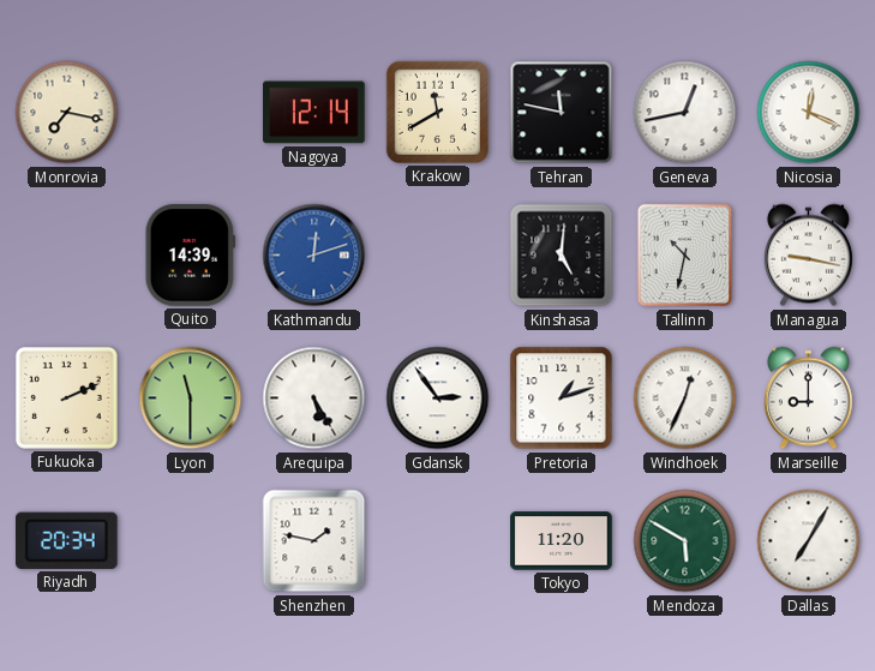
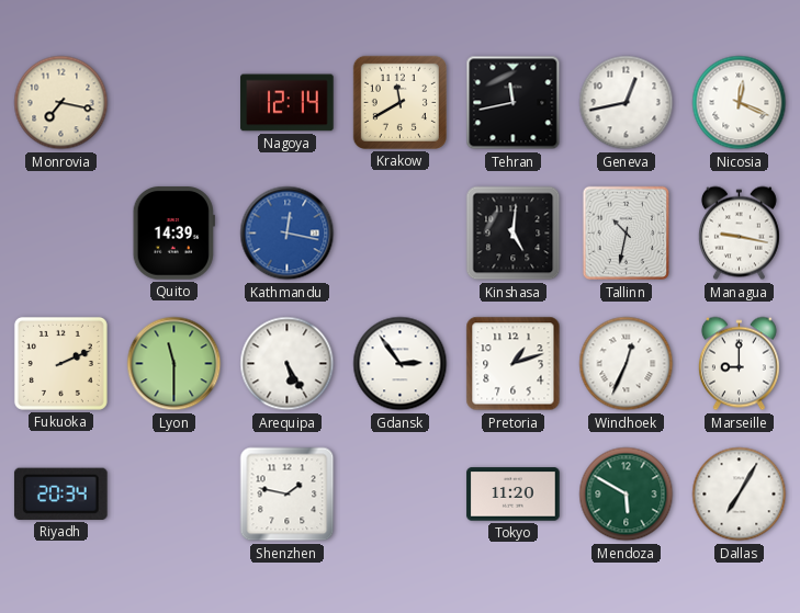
Tehran: 11:47 -> 11:43
Kathmandu: 12:12 -> 12:17
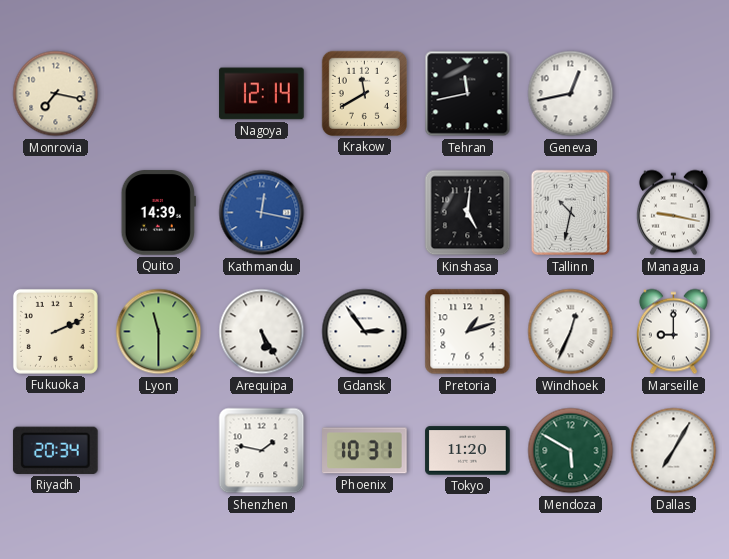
Nicosia: 12:19 -> none
Phoenix: none -> 10:31
